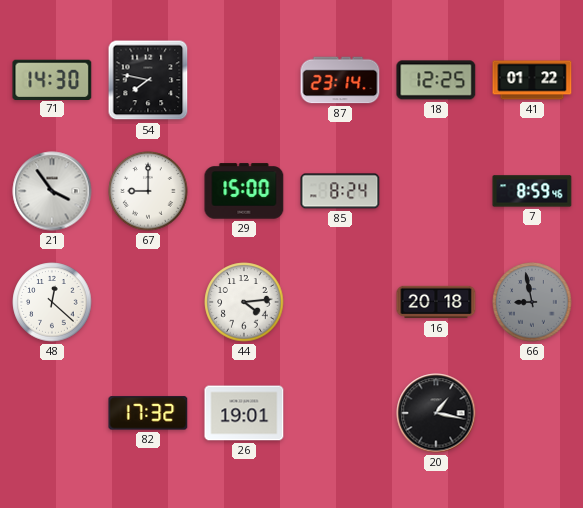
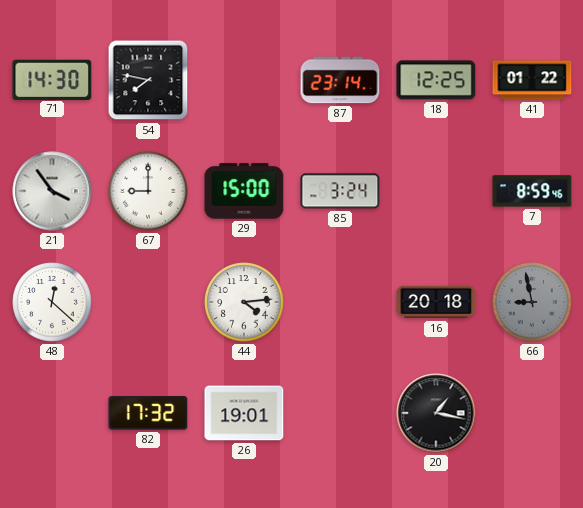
85: 8:24 -> 3:24
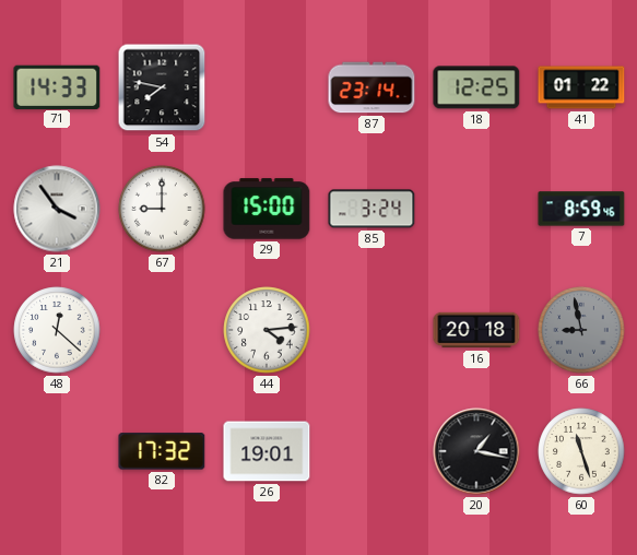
71: 14:30 -> 14:33
60: none -> 11:27
